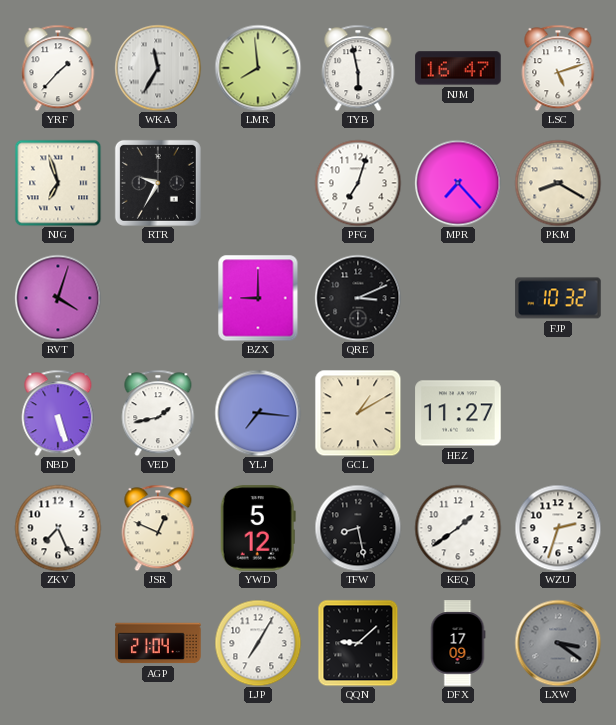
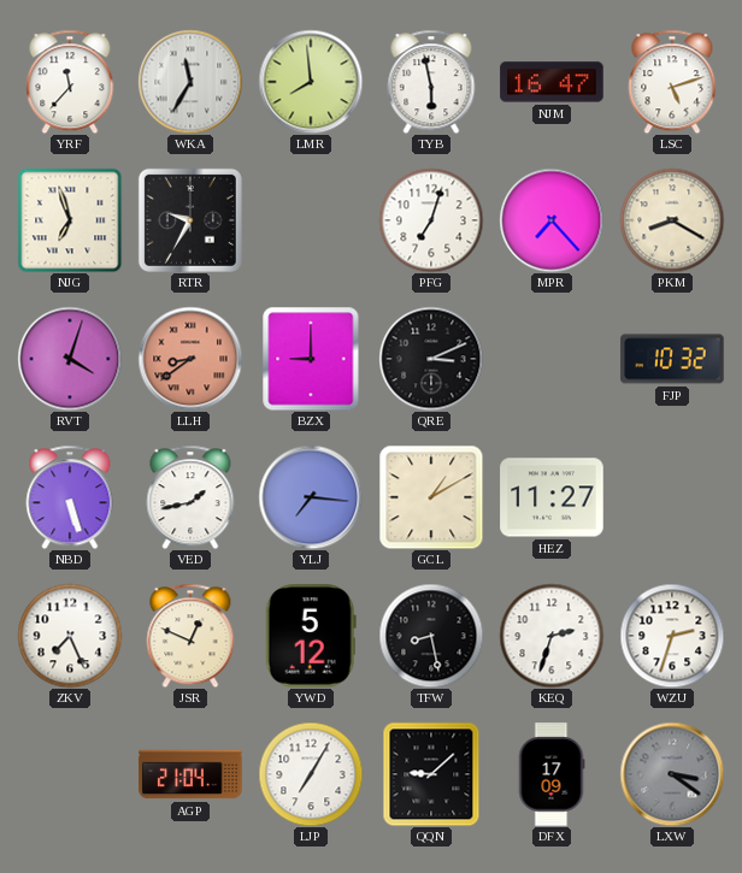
YRF: 1:37 -> 11:37
LLH: none -> 8:39
KEQ: 1:39 -> 2:33
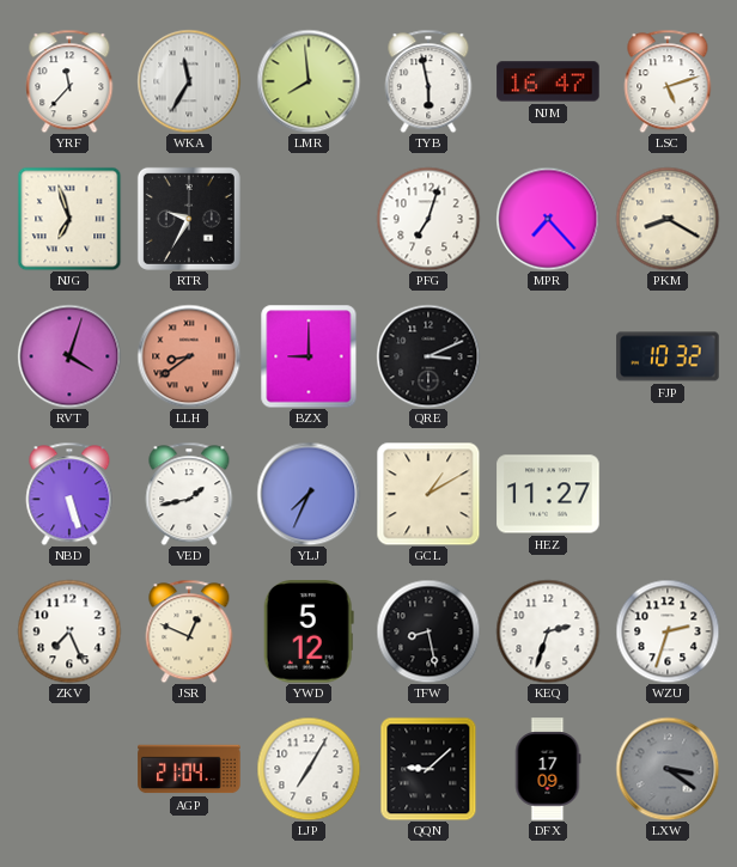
YLJ: 7:16 -> 7:34
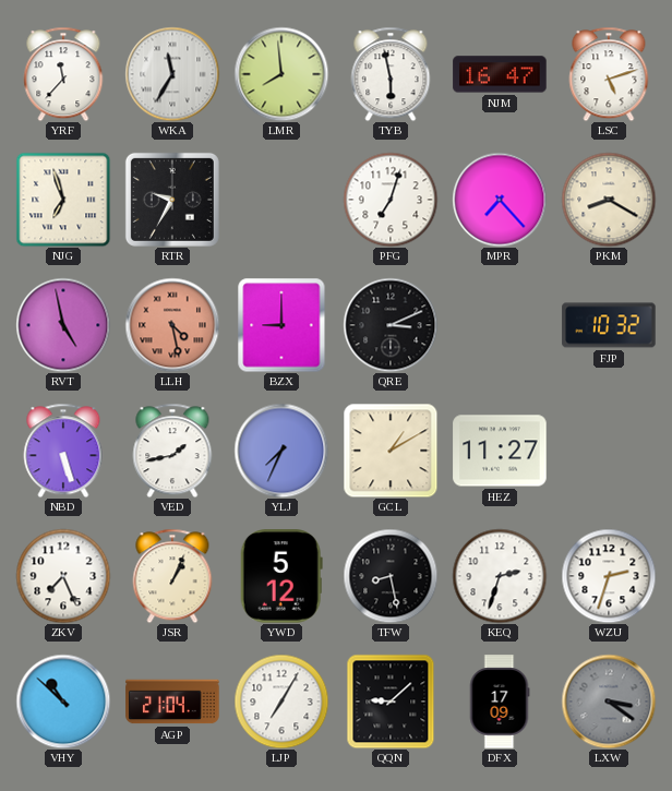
RVT: 4:03 -> 4:58
LLH: 8:39 -> 4:28
JSR: 12:49 -> 1:04
VHY: none -> 10:52
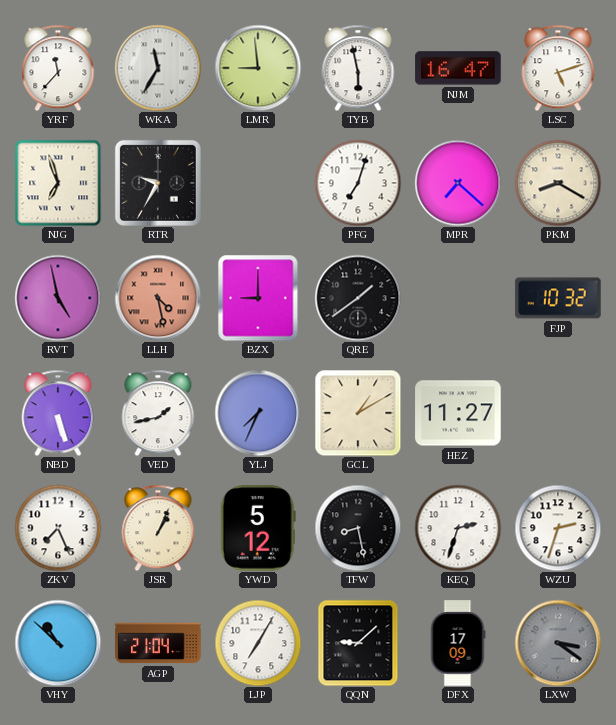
LMR: 7:59 -> 8:59
MPR: 7:23 -> 7:22
QRE: 3:11 -> 1:39
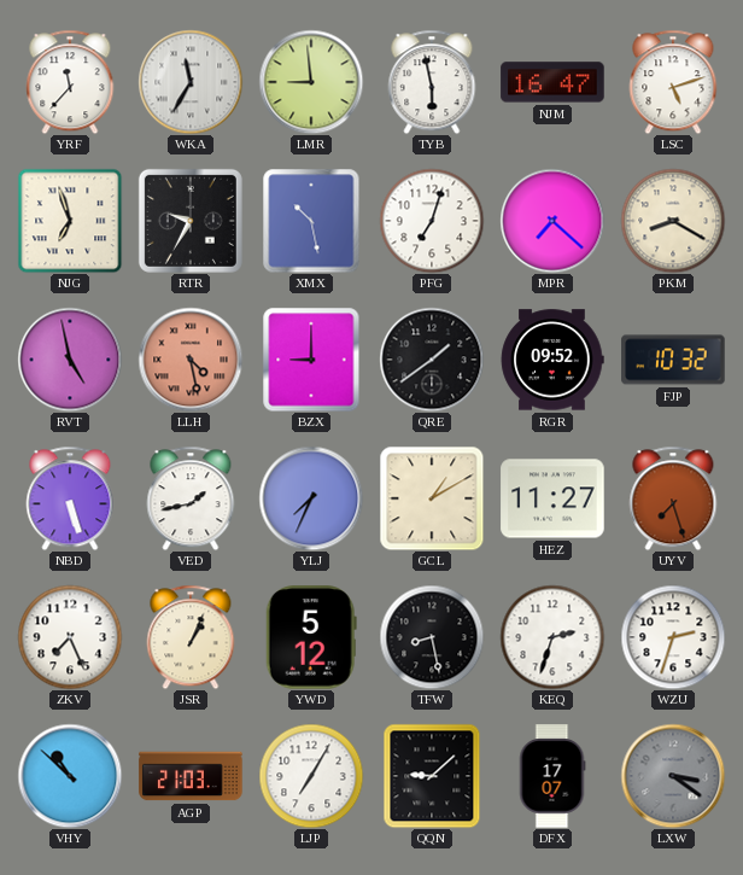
XMX: none -> 10:28
RGR: none -> 09:52
UYV: none -> 7:27
AGP: 21:04 -> 21:03
DFX: 17:09 -> 17:07
